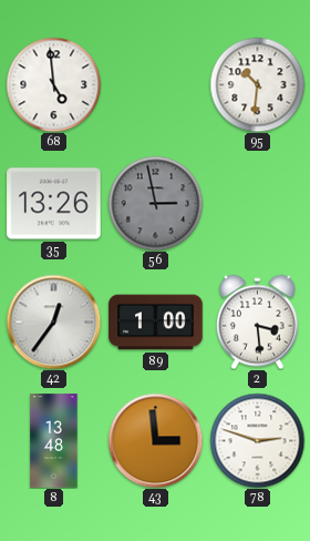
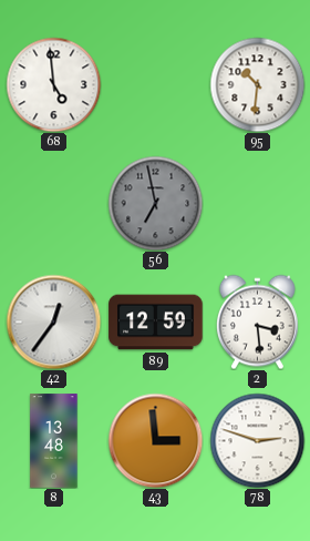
35: 13:26 -> none
56: 2:58 -> 6:58
89: 1:00 -> 12:59
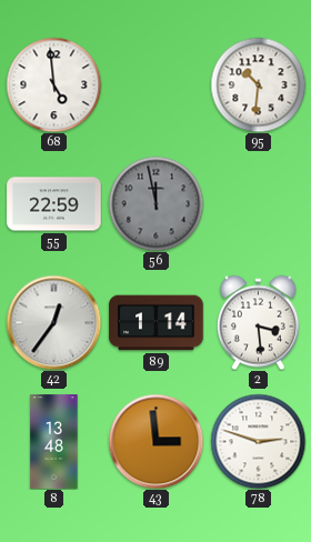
55: none -> 22:59
56: 6:58 -> 11:58
89: 12:59 -> 1:14
